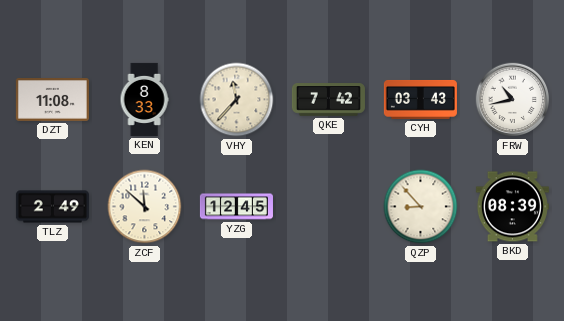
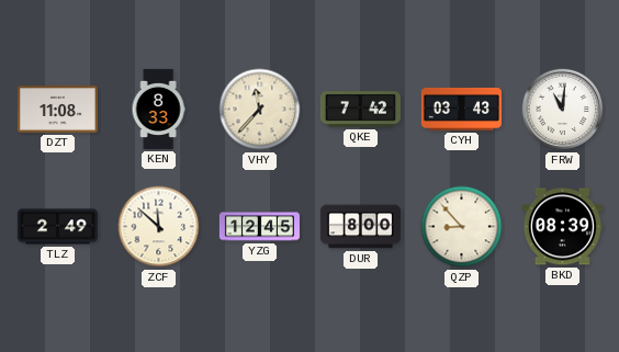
FRW: 10:43 -> 11:01
DUR: none -> 8:00
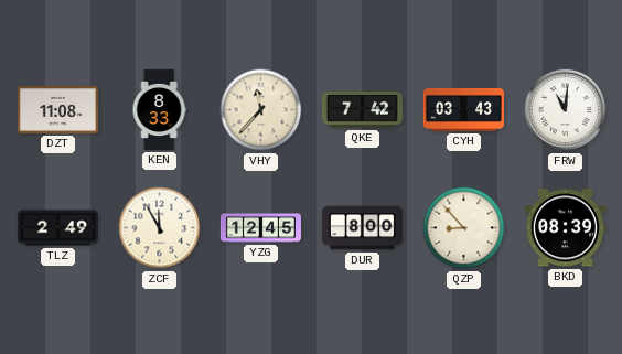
ZCF: 11:52 -> 11:55
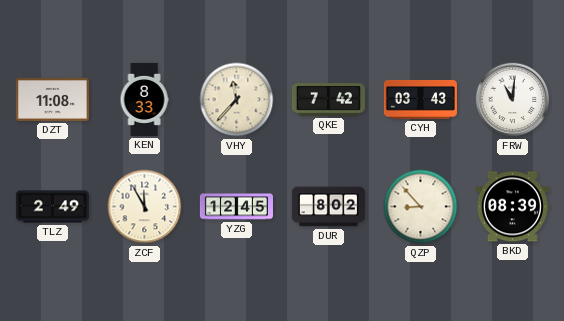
DUR: 8:00 -> 8:02
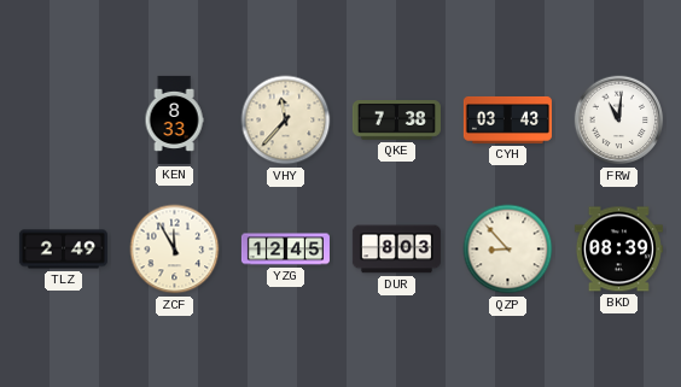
DZT: 11:08 -> none
QKE: 7:42 -> 7:38
DUR: 8:02 -> 8:03
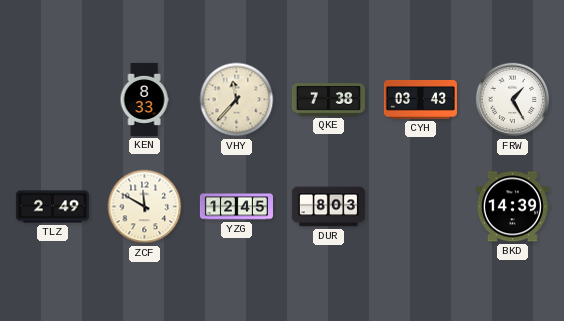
FRW: 11:01 -> 1:25
ZCF: 11:55 -> 11:50
QZP: 8:53 -> none
BKD: 08:39 -> 14:39
